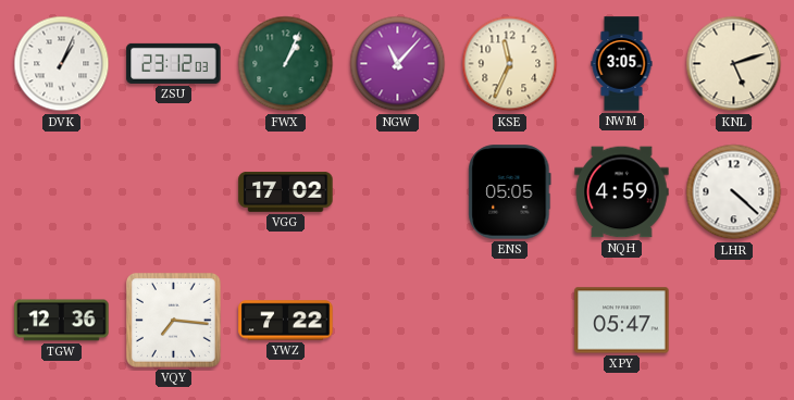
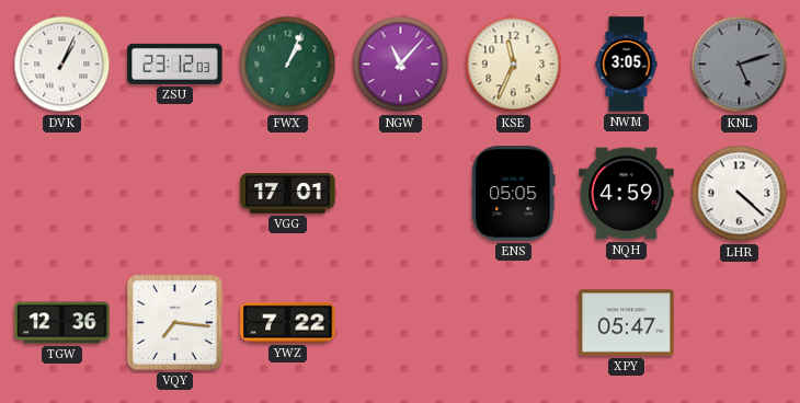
KNL dial: cream -> grey
VGG: 17:02 -> 17:01
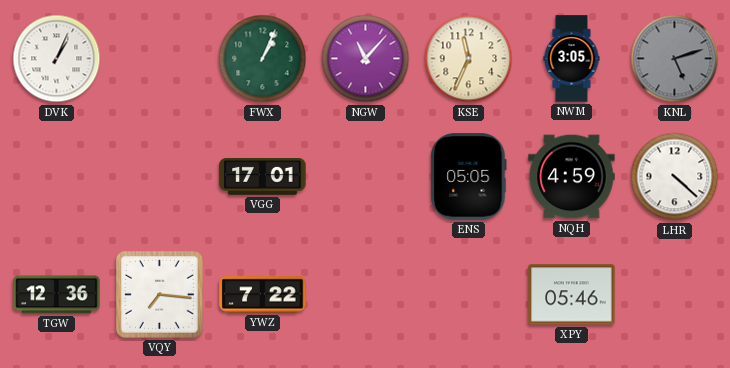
ZSU: 23:12 -> none
XPY: 05:47 -> 05:46
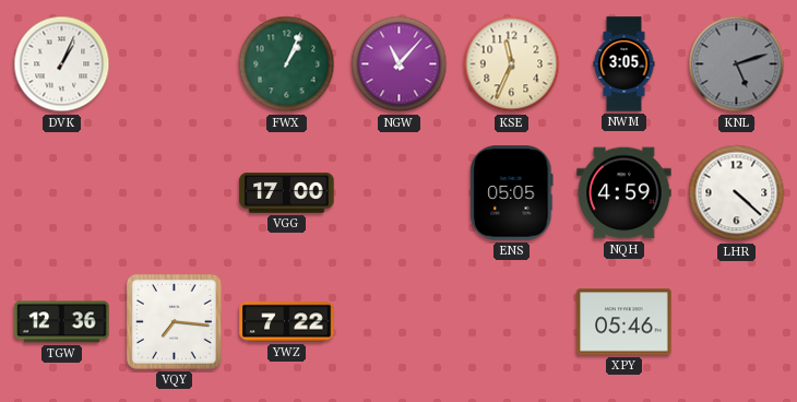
VGG: 17:01 -> 17:00
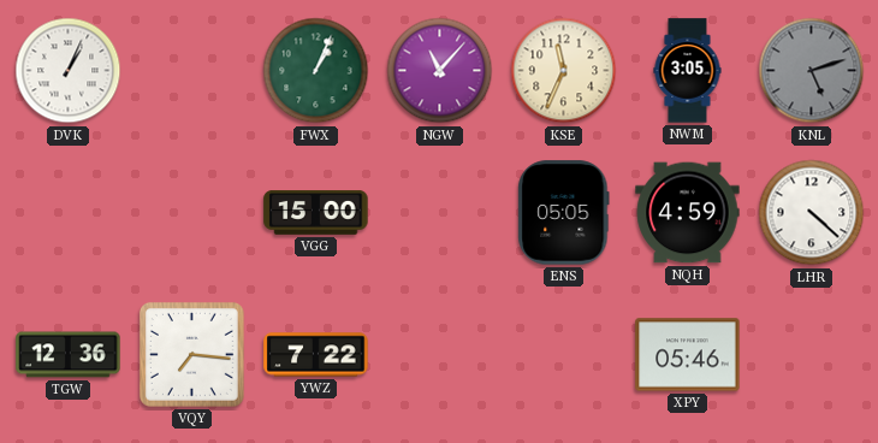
VGG: 17:00 -> 15:00
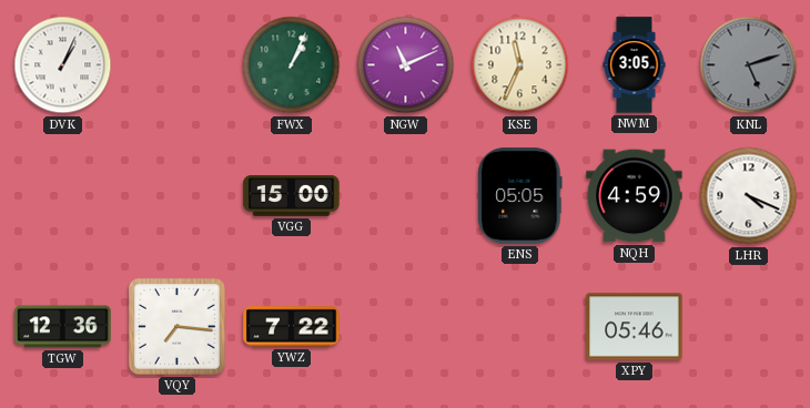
NGW: 11:07 -> 11:11
LHR: 4:22 -> 4:19
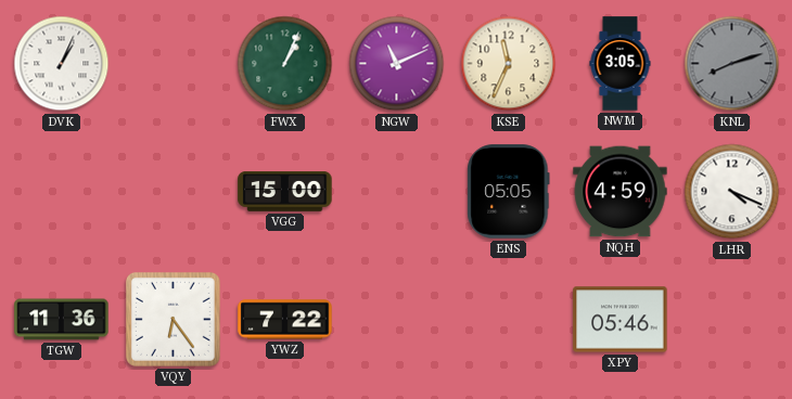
KNL: 5:12 -> 8:12
TGW: 12:36 -> 11:36
VQY: 7:16 -> 6:24
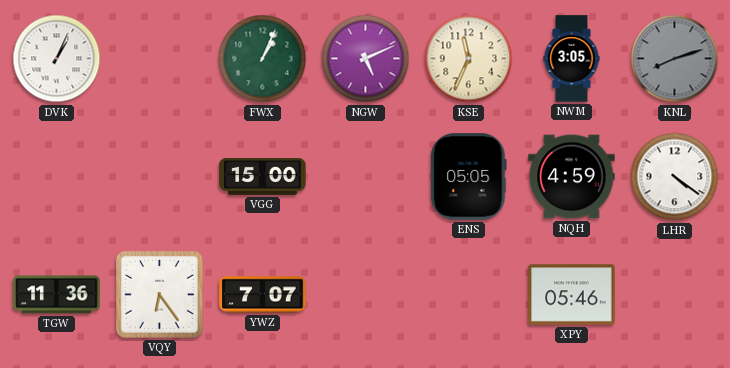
NGW: 11:11 -> 5:11
LHR: 4:19 -> 4:21
YWZ: 7:22 -> 7:07
